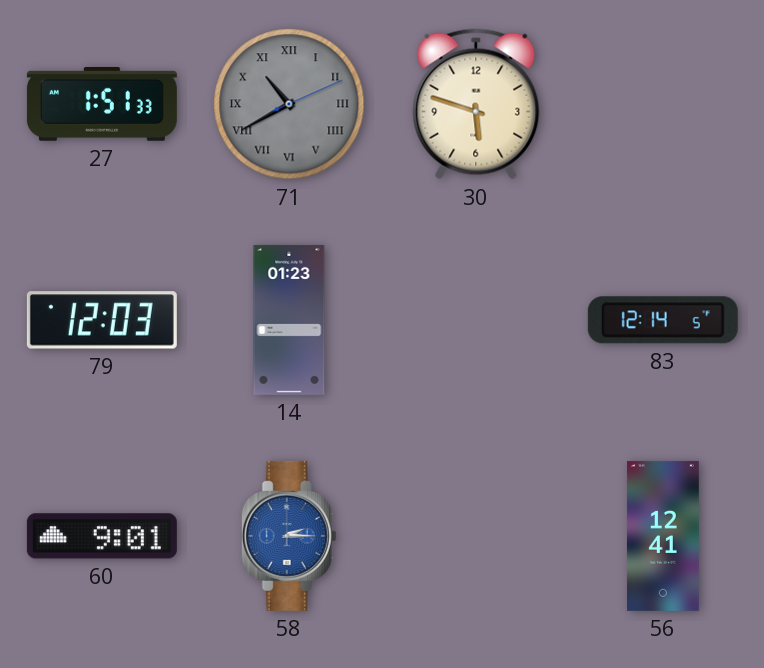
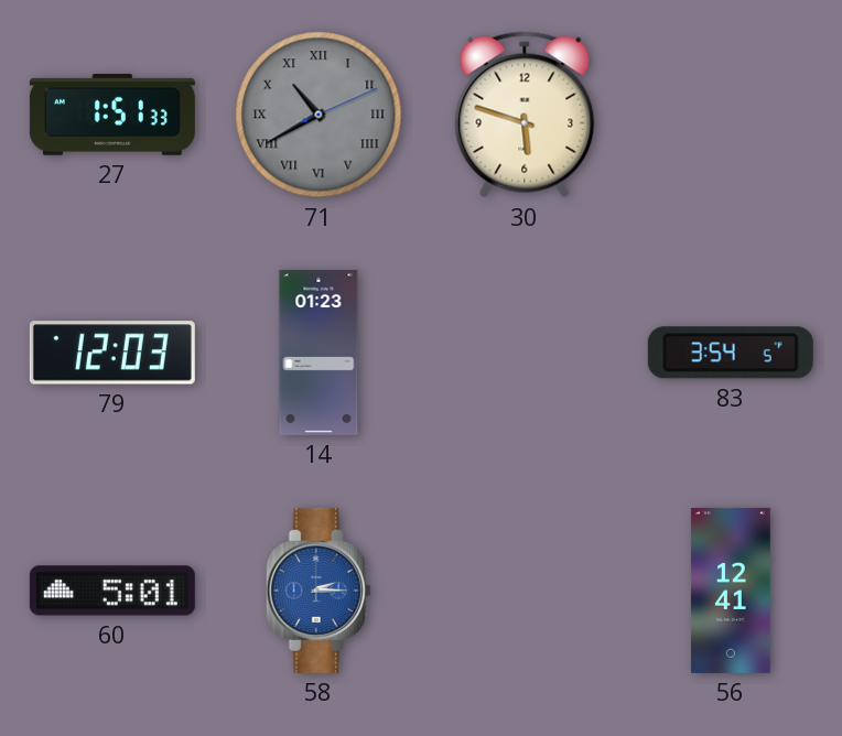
83: 12:14 -> 3:54
60: 9:01 -> 5:01
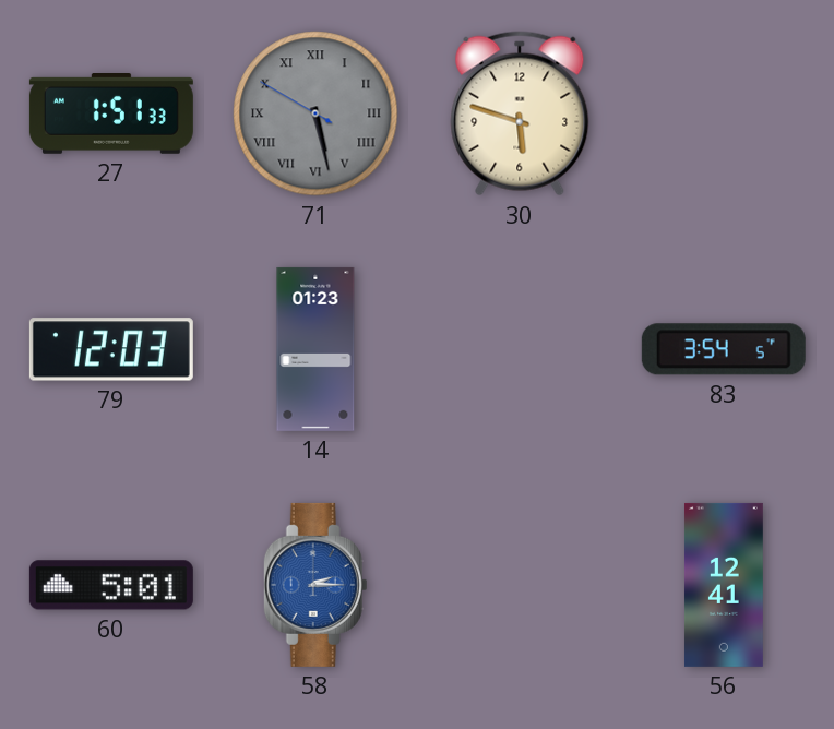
71: 10:40 -> 5:27
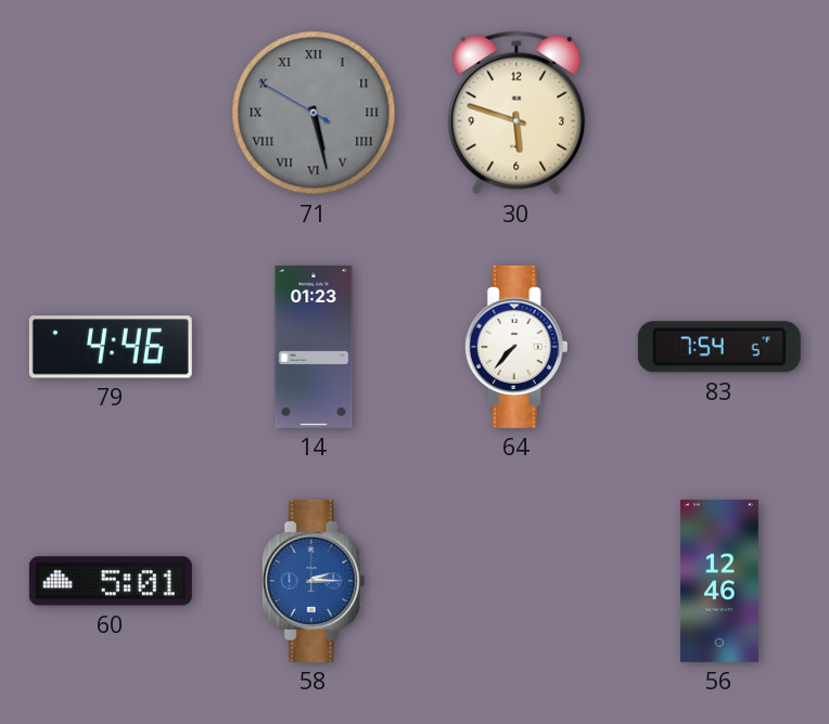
27: 1:51 -> none
79: 12:03 -> 4:46
64: none -> 7:37
83: 3:54 -> 7:54
56: 12:41 -> 12:46
